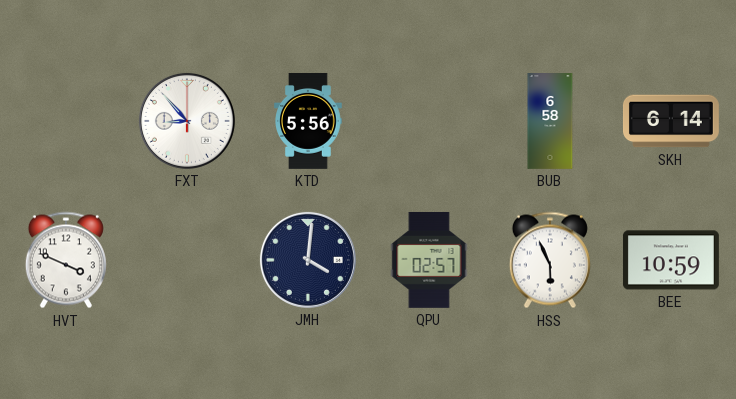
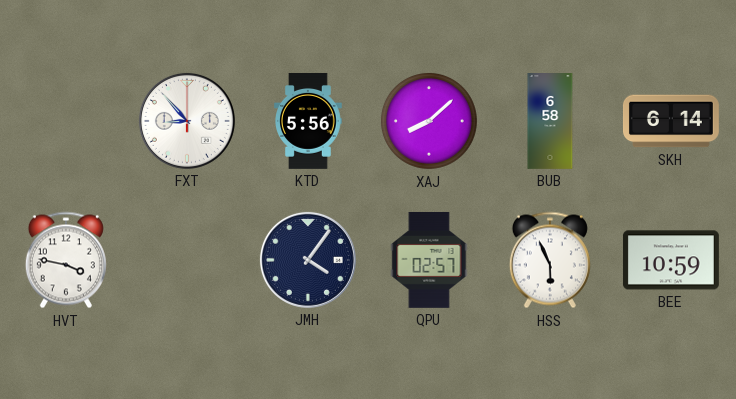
XAJ: none -> 8:08
HVT: 3:49 -> 3:47
JMH: 4:01 -> 4:06
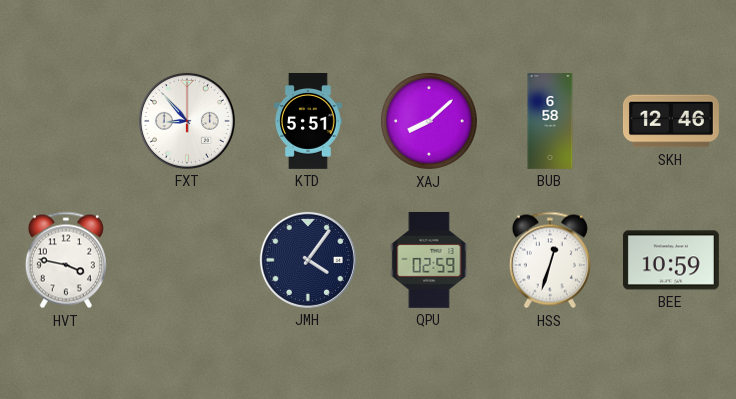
KTD: 5:56 -> 5:51
SKH: 6:14 -> 12:46
QPU: 02:57 -> 02:59
HSS: 5:56 -> 12:33
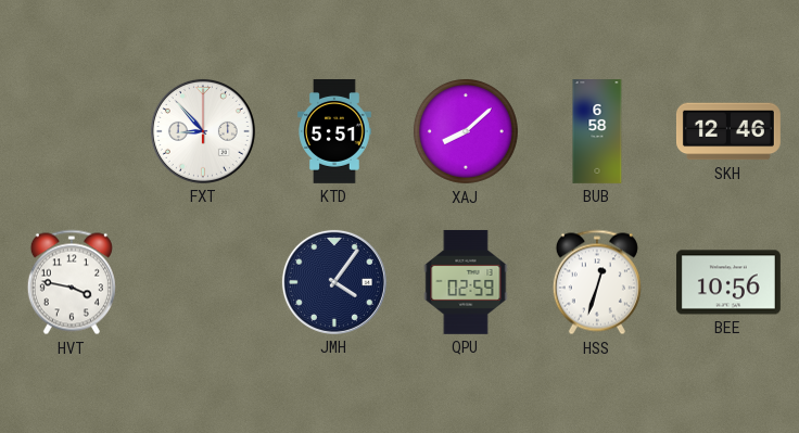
BEE: 10:59 -> 10:56
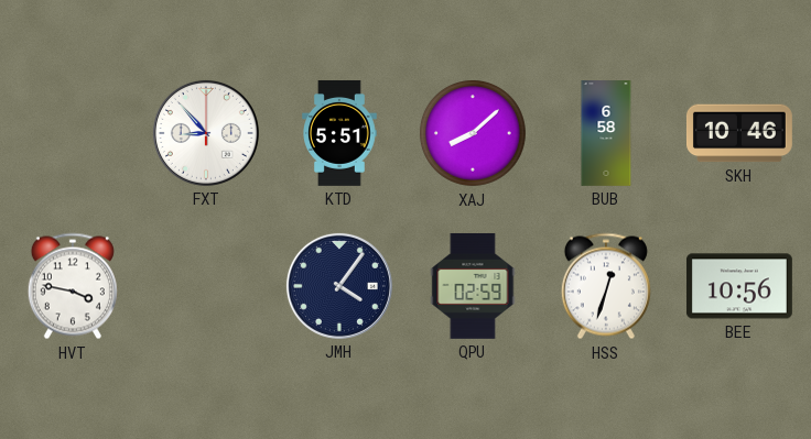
SKH: 12:46 -> 10:46
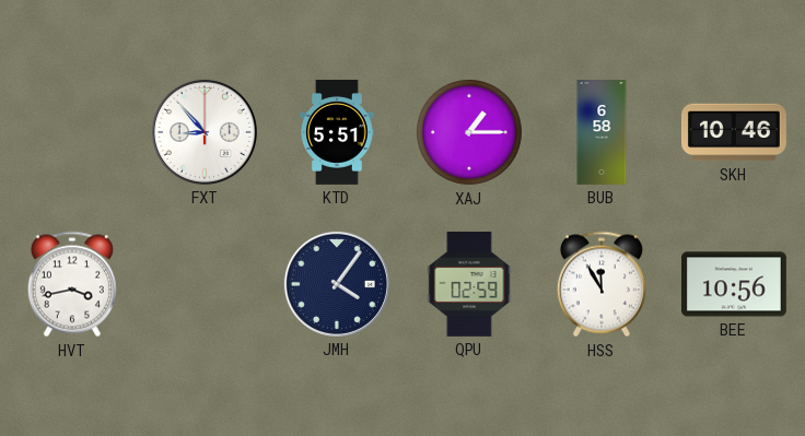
XAJ: 8:08 -> 1:15
HVT: 3:47 -> 3:43
HSS: 12:33 -> 11:55
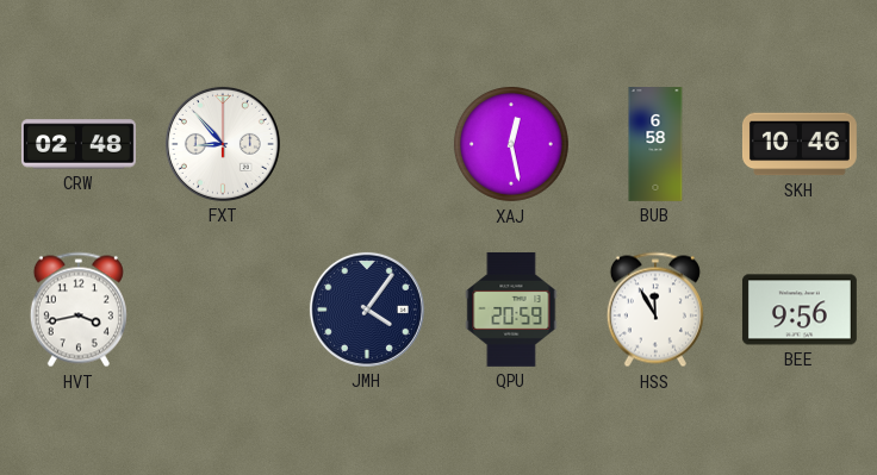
CRW: none -> 02:48
KTD: 5:51 -> none
XAJ: 1:15 -> 12:28
QPU: 02:59 -> 20:59
BEE: 10:56 -> 9:56
